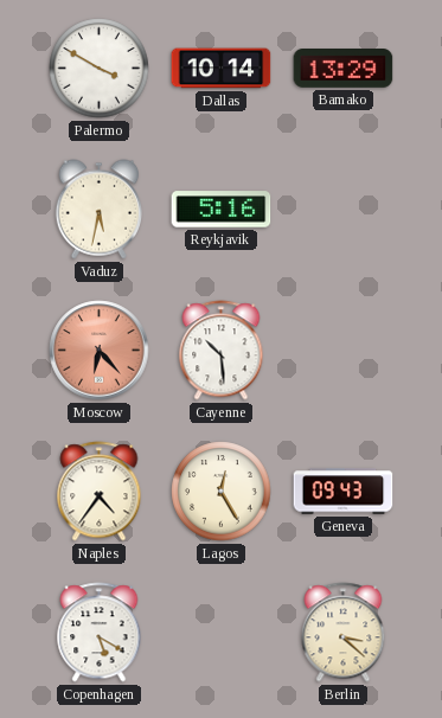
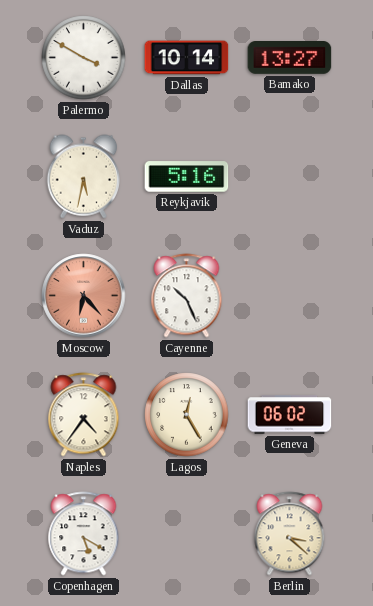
Bamako: 13:29 -> 13:27
Cayenne: 10:29 -> 10:26
Geneva: 09:43 -> 06:02
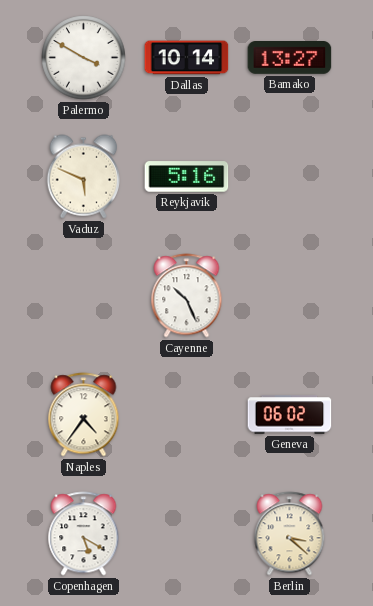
Vaduz: 5:32 -> 5:49
Moscow: 6:23 -> none
Lagos: 12:25 -> none
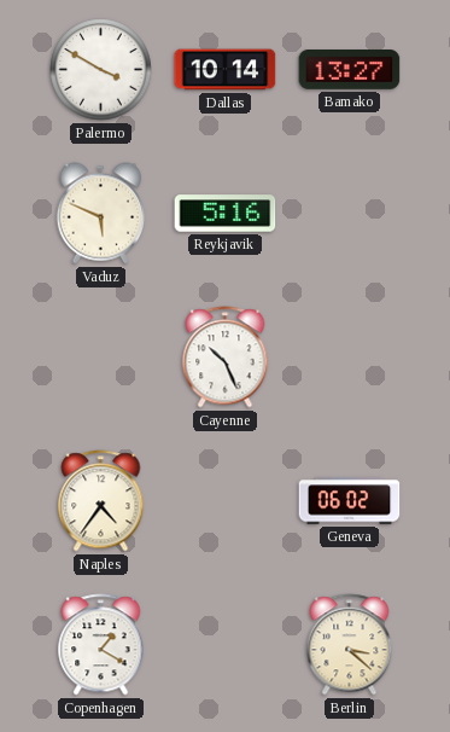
Copenhagen: 5:20 -> 1:20
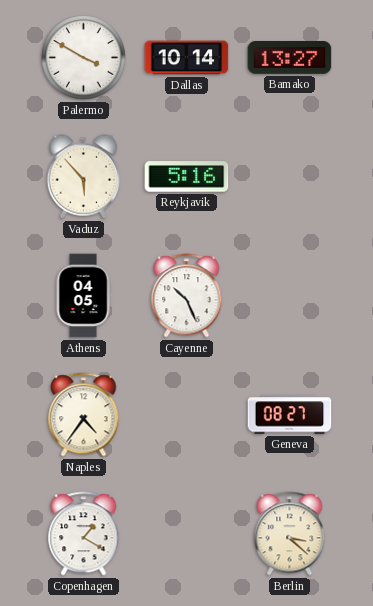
Vaduz: 5:49 -> 5:53
Athens: none -> 04:05
Geneva: 06:02 -> 08:27
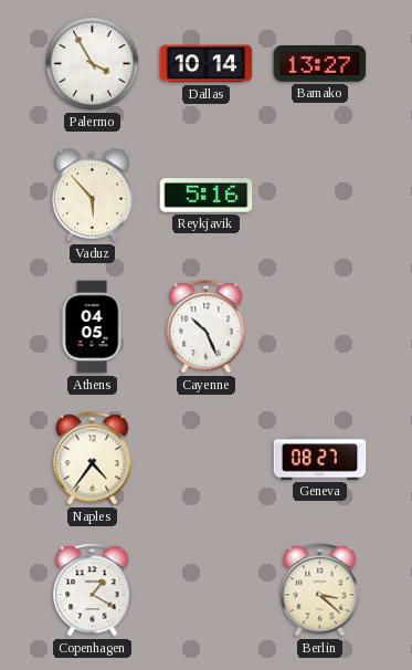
Palermo: 3:50 -> 3:55
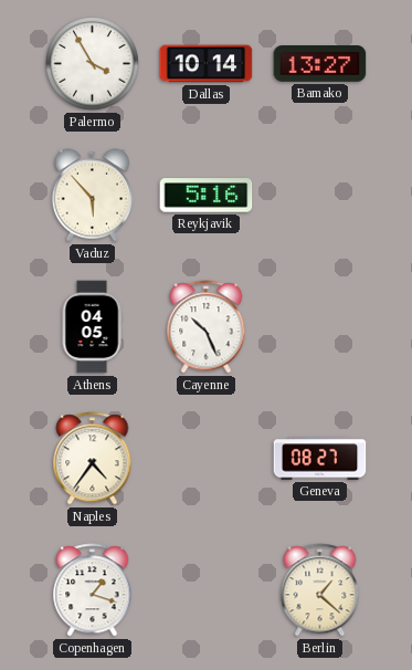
Copenhagen: 1:20 -> 1:18
Berlin: 3:22 -> 1:22
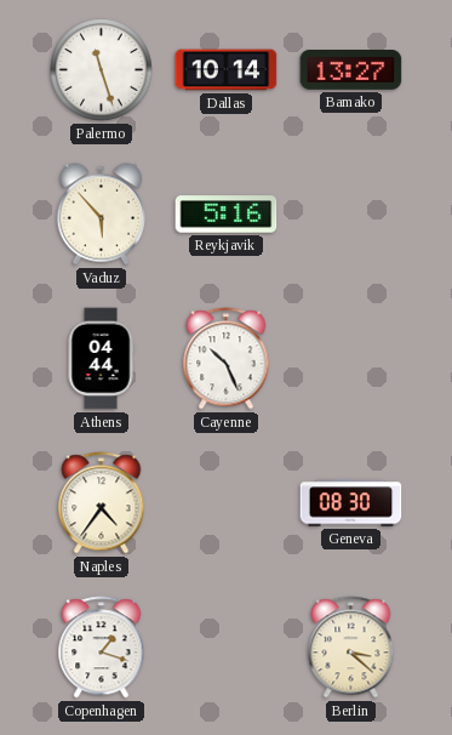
Palermo: 3:55 -> 11:27
Athens: 04:05 -> 04:44
Geneva: 08:27 -> 08:30
Berlin: 1:22 -> 3:22
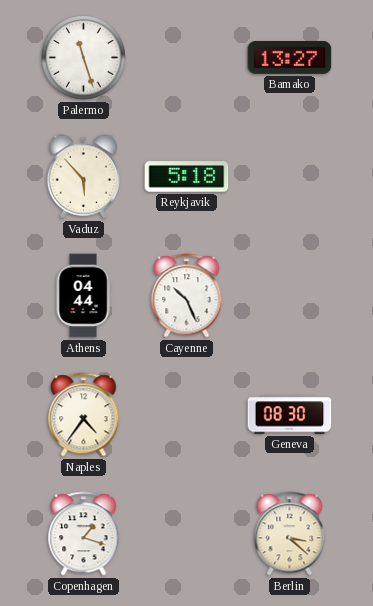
Dallas: 10:14 -> none
Reykjavik: 5:16 -> 5:18
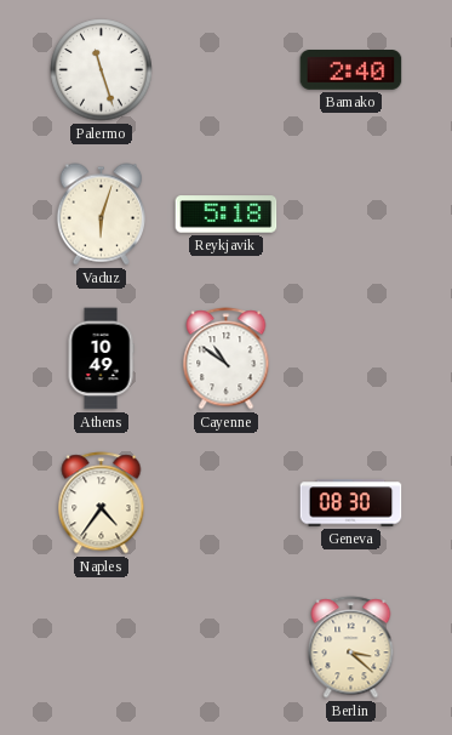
Bamako: 13:27 -> 2:40
Vaduz: 5:53 -> 6:03
Athens: 04:44 -> 10:49
Cayenne: 10:26 -> 10:51
Copenhagen: 1:18 -> none
